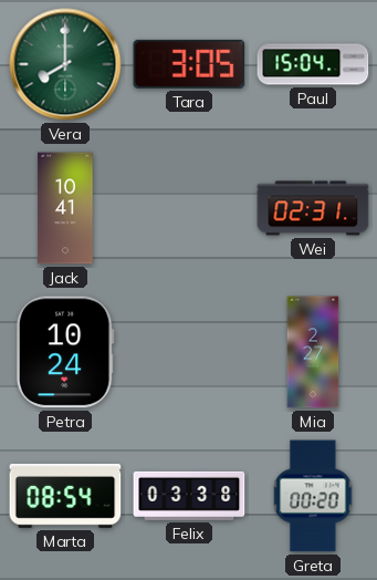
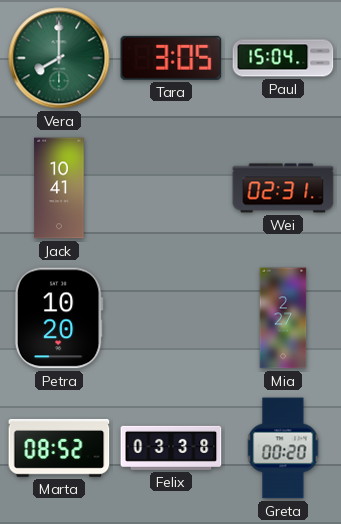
Petra: 10:24 -> 10:20
Marta: 08:54 -> 08:52
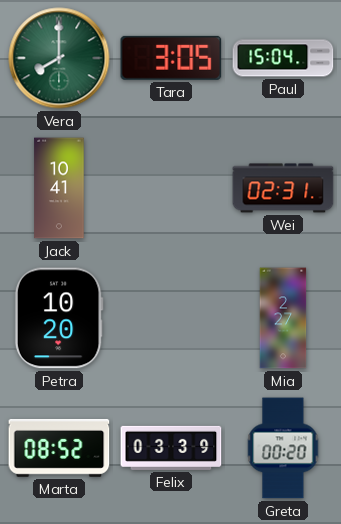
Felix: 03:38 -> 03:39
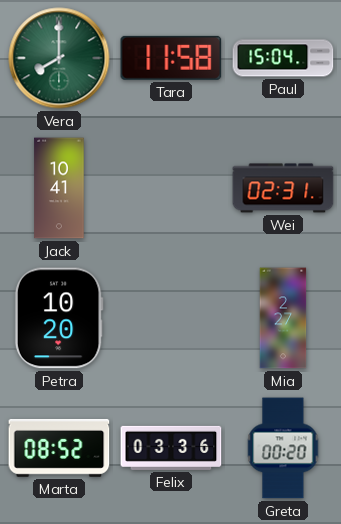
Tara: 3:05 -> 11:58
Felix: 03:39 -> 03:36
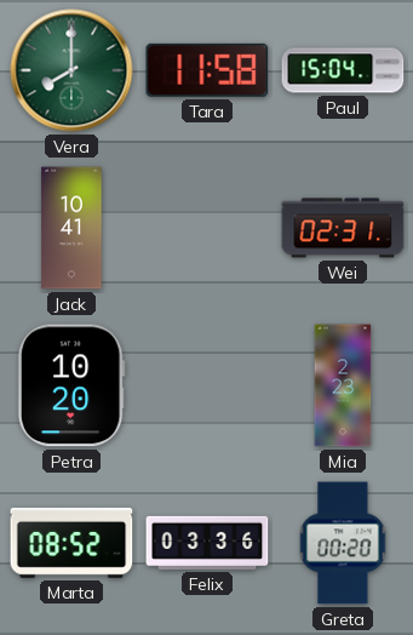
Mia: 2:27 -> 2:23
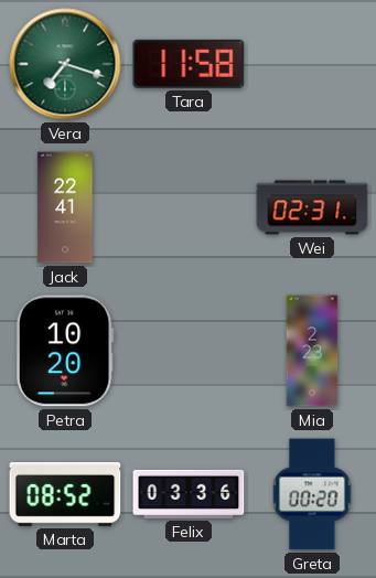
Vera: 8:00 -> 7:18
Paul: 15:04 -> none
Jack: 10:41 -> 22:41
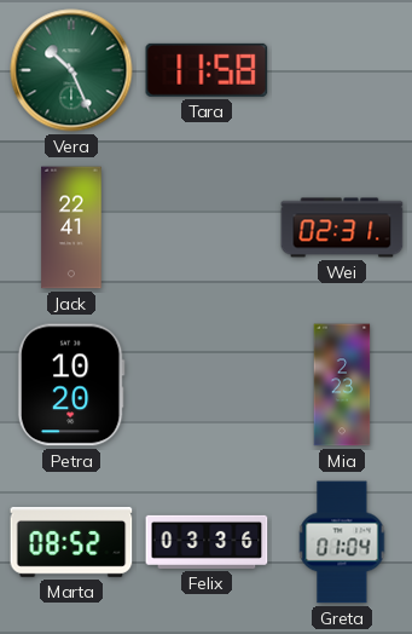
Vera: 7:18 -> 10:26
Greta: 00:20 -> 01:04
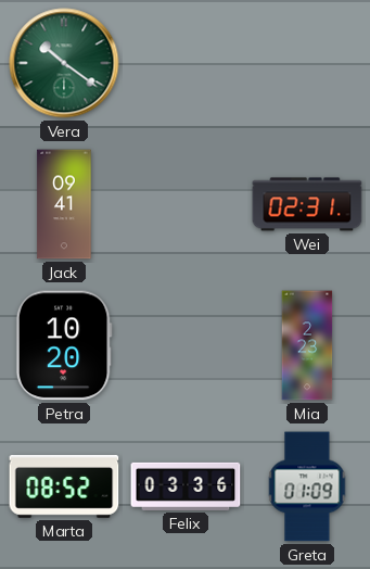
Vera: 10:26 -> 10:21
Tara: 11:58 -> none
Jack: 22:41 -> 09:41
Greta: 01:04 -> 01:09
